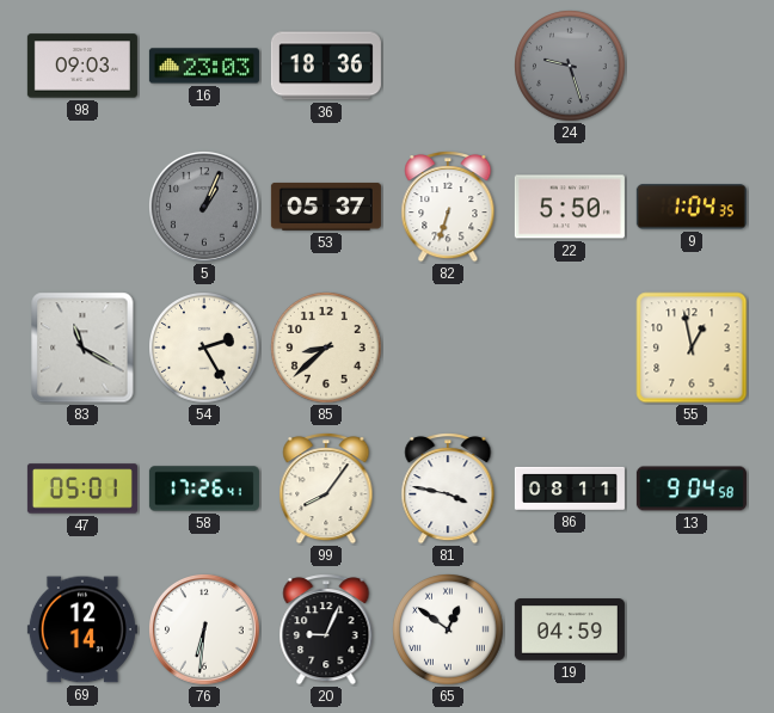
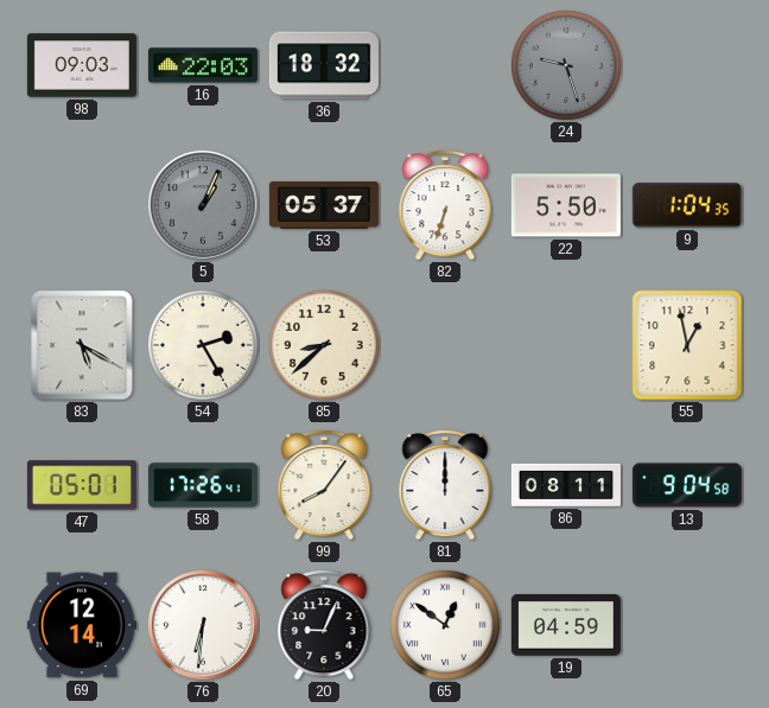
16: 23:03 -> 22:03
36: 18:36 -> 18:32
83: 11:20 -> 5:20
81: 3:47 -> 12:00
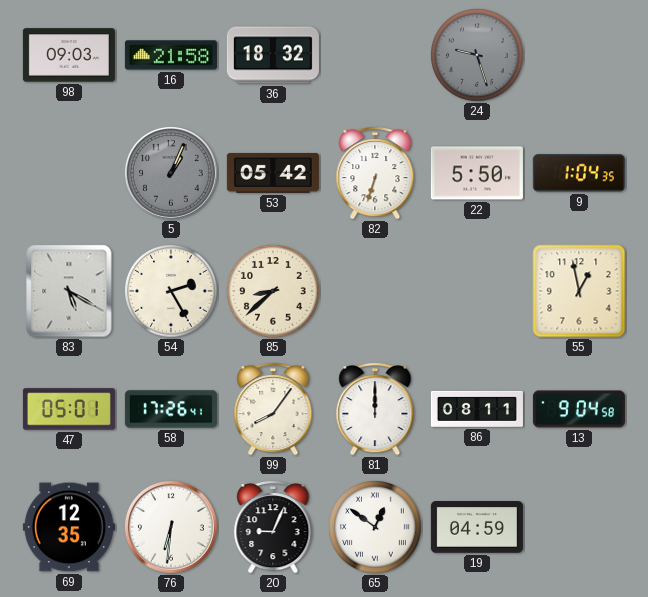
16: 22:03 -> 21:58
53: 05:37 -> 05:42
69: 12:14 -> 12:35
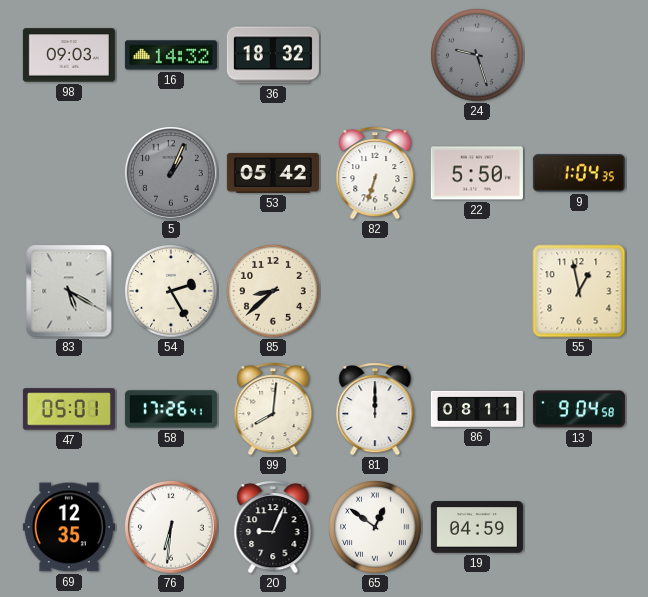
16: 21:58 -> 14:32
99: 8:06 -> 8:01
